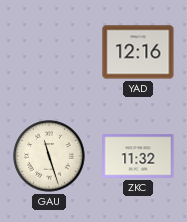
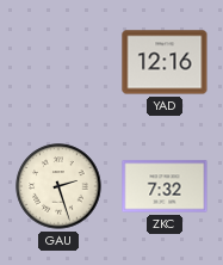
GAU: 11:27 -> 2:27
ZKC: 11:32 -> 7:32
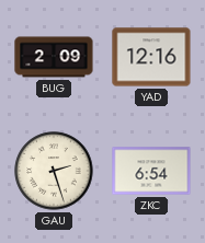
BUG: none -> 2:09
ZKC: 7:32 -> 6:54
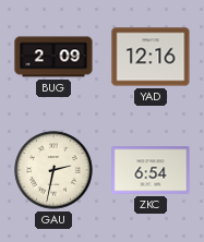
GAU: 2:27 -> 2:32
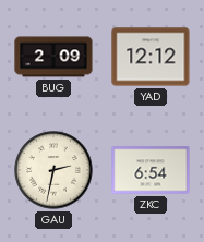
YAD: 12:16 -> 12:12
